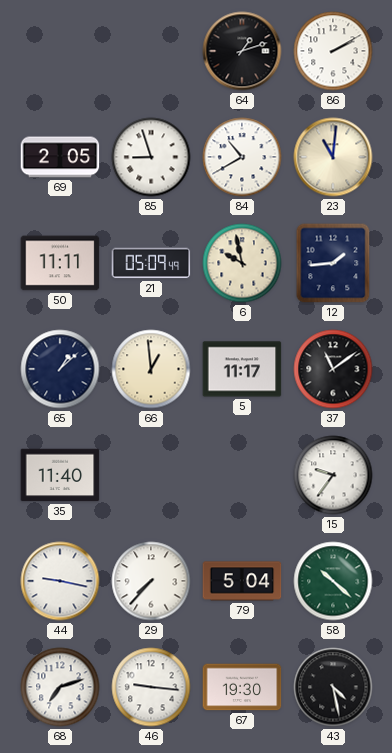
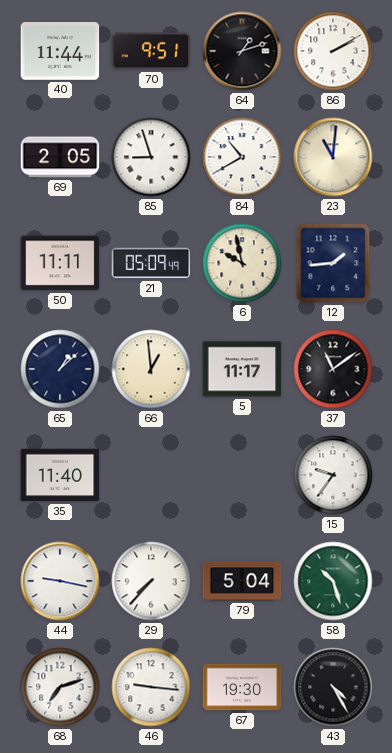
40: none -> 11:44
70: none -> 9:51
58: 10:22 -> 10:27
43: 4:28 -> 4:25
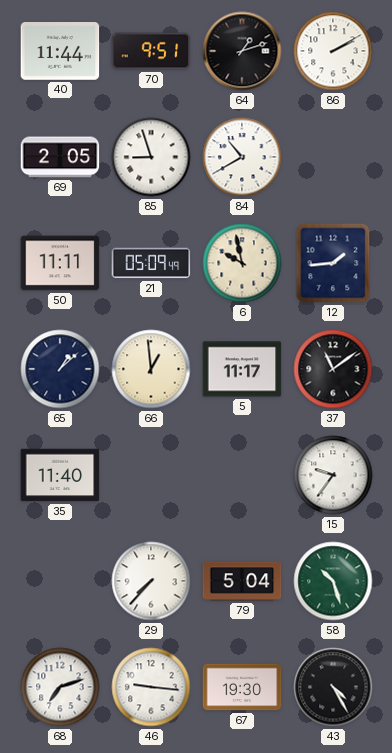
23: 11:01 -> none
44: 9:17 -> none
